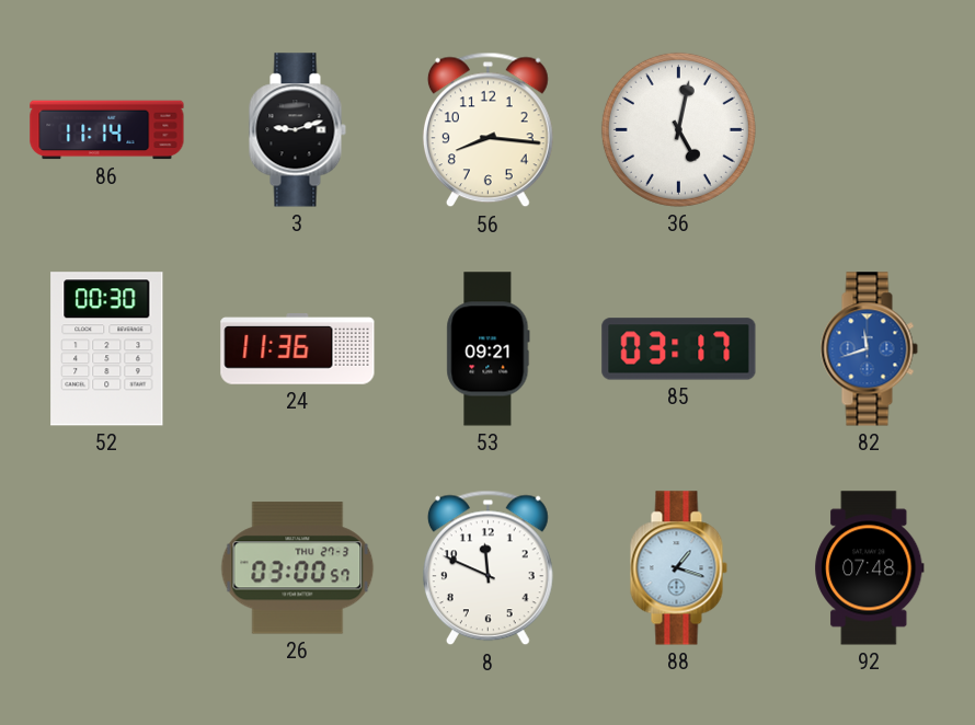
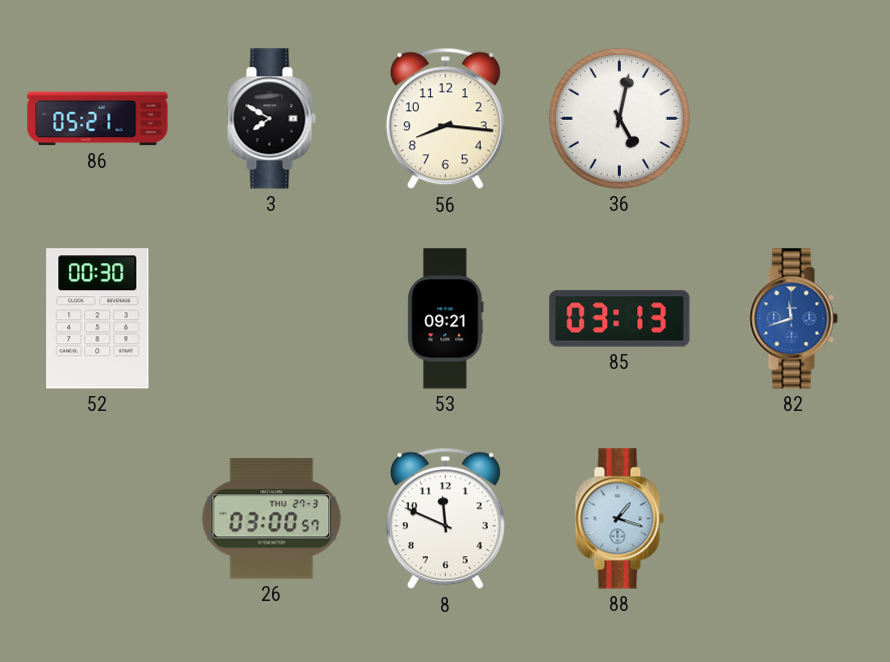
86: 11:14 -> 05:21
3: 9:12 -> 7:50
24: 11:36 -> none
85: 03:17 -> 03:13
92: 07:48 -> none
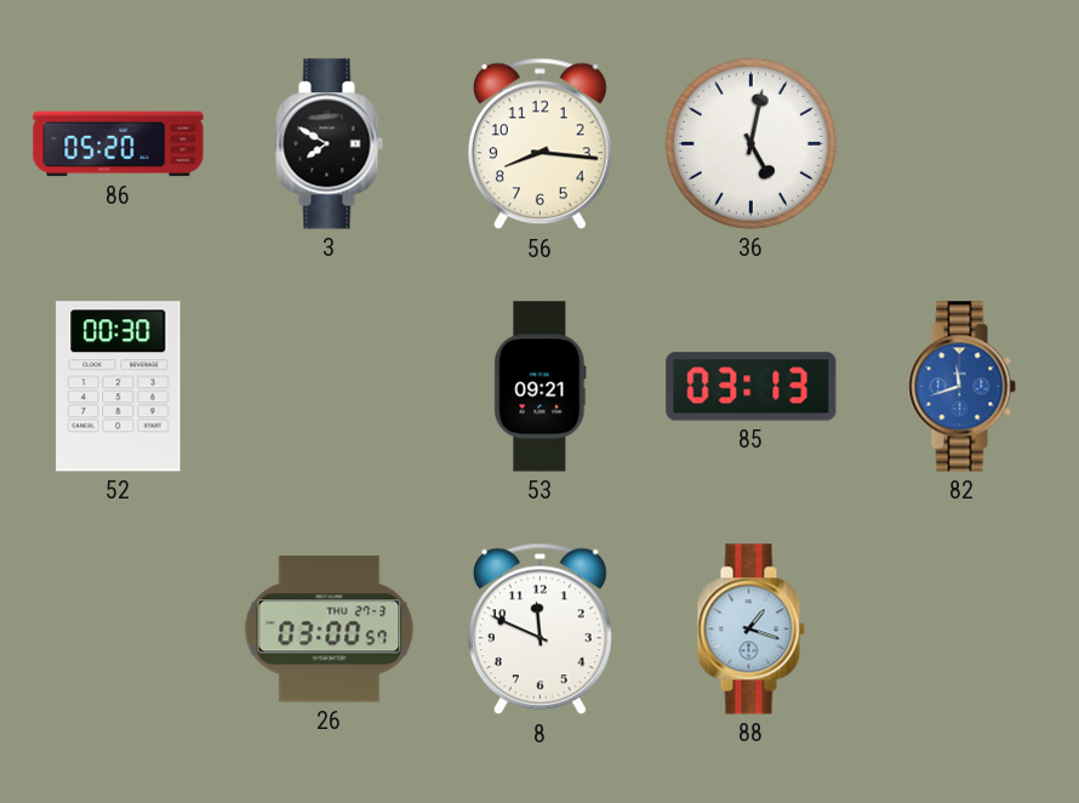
86: 05:21 -> 05:20
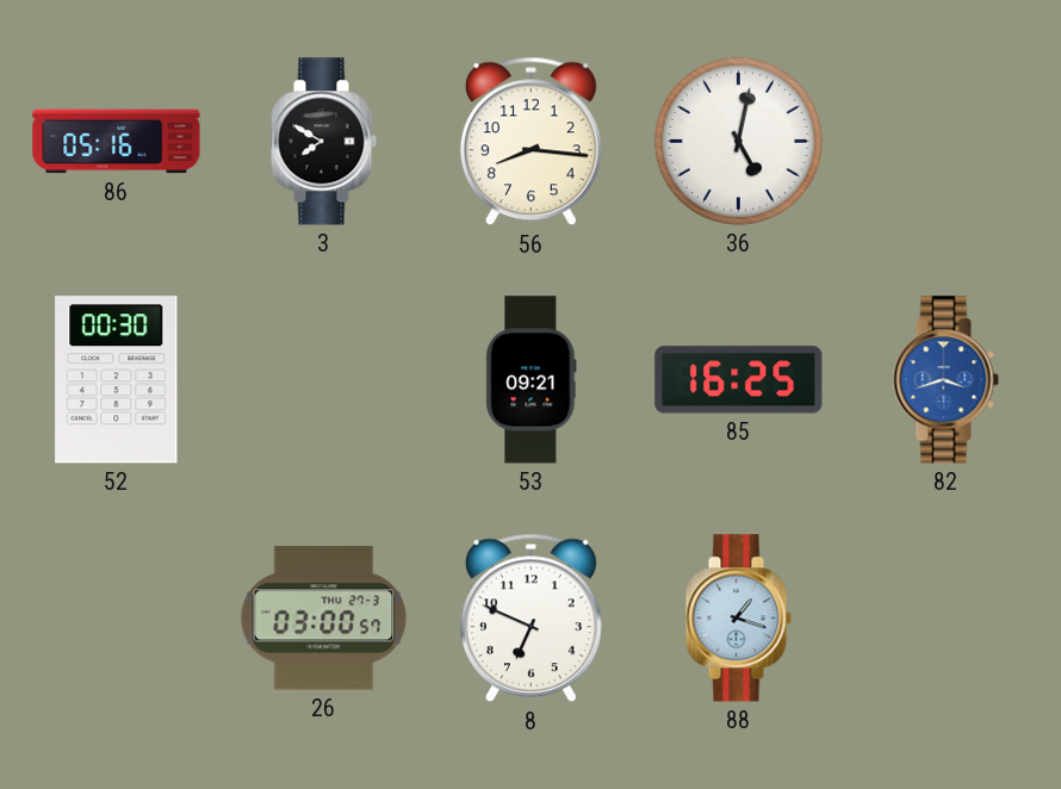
86: 05:20 -> 05:16
85: 03:13 -> 16:25
82: 11:42 -> 3:42
8: 11:49 -> 6:49
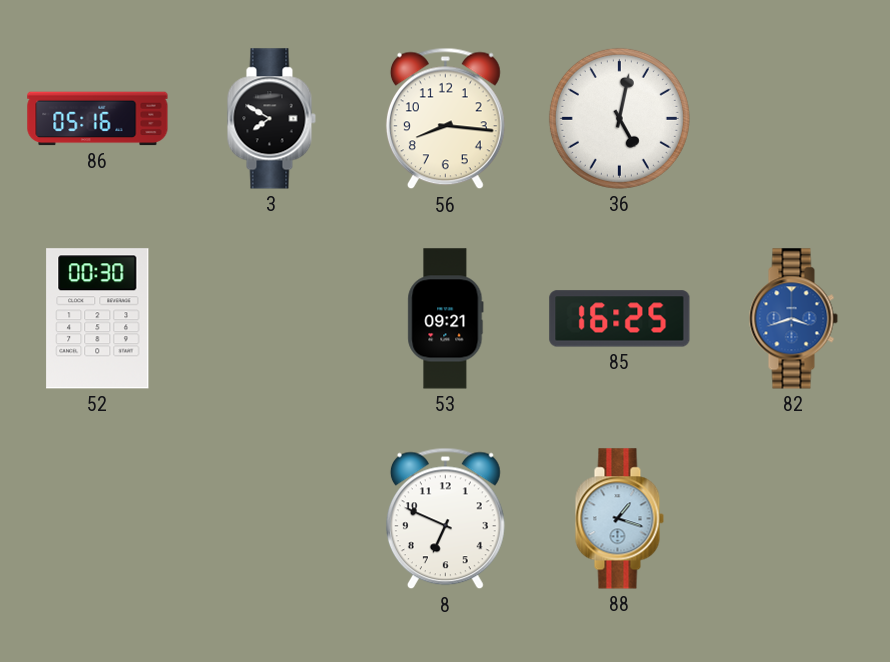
26: 03:00 -> none
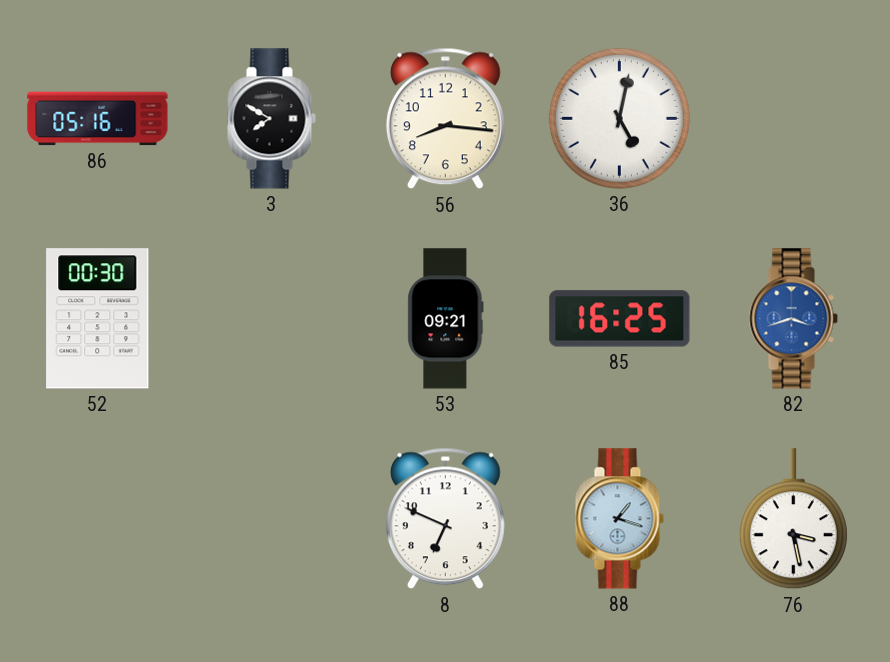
76: none -> 3:28
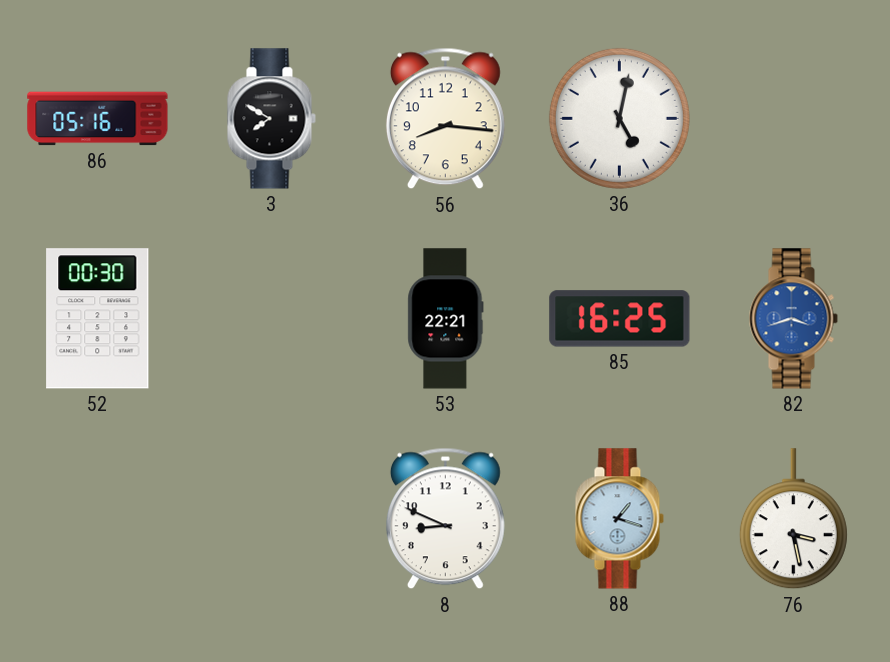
53: 09:21 -> 22:21
8: 6:49 -> 8:49
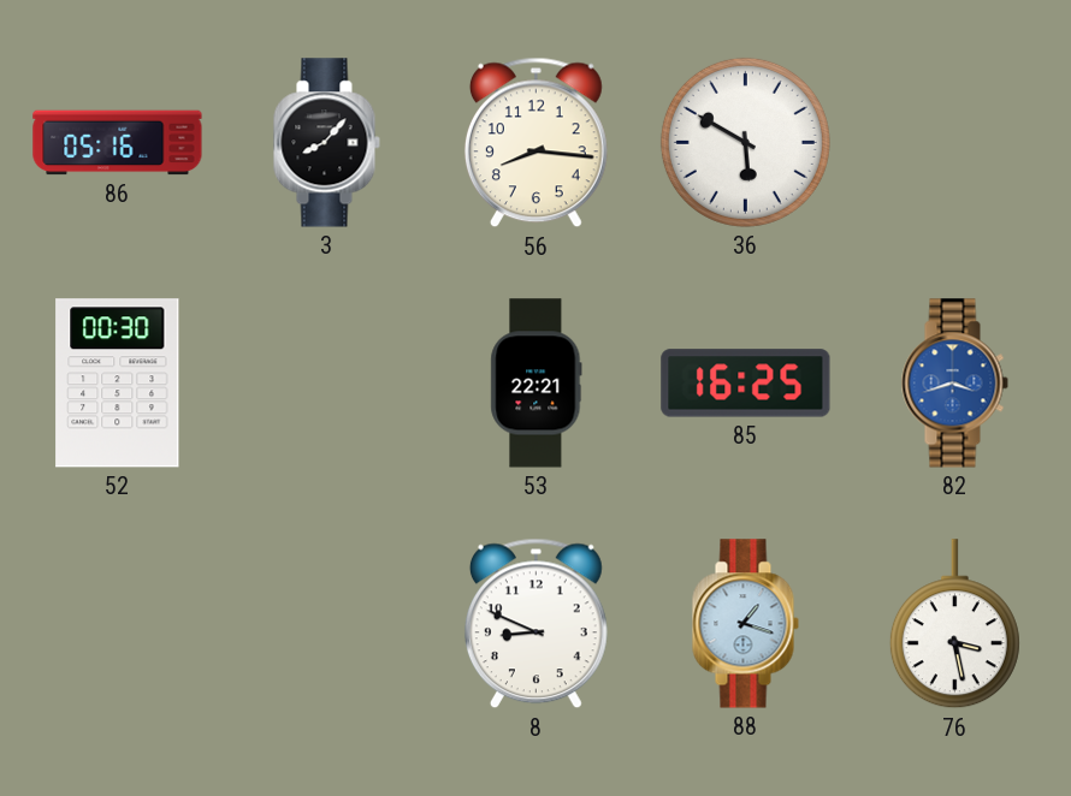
3: 7:50 -> 8:07
36: 5:02 -> 5:50
